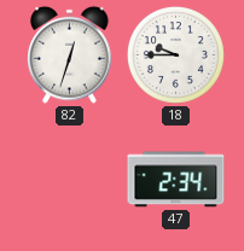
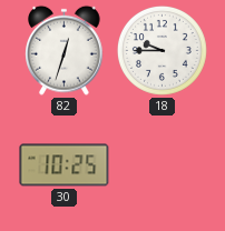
30: none -> 10:25
47: 2:34 -> none
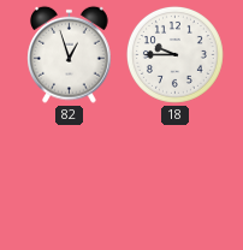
82: 12:33 -> 12:57
30: 10:25 -> none
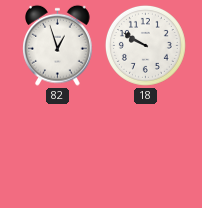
18: 9:45 -> 9:50
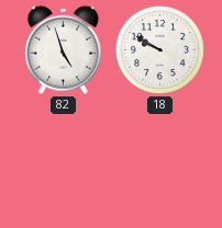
82: 12:57 -> 4:57
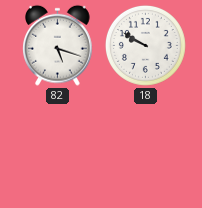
82: 4:57 -> 5:18
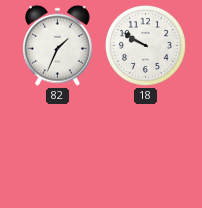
82: 5:18 -> 1:34
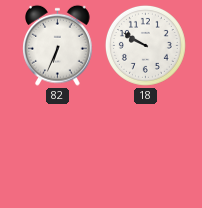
82: 1:34 -> 6:34
